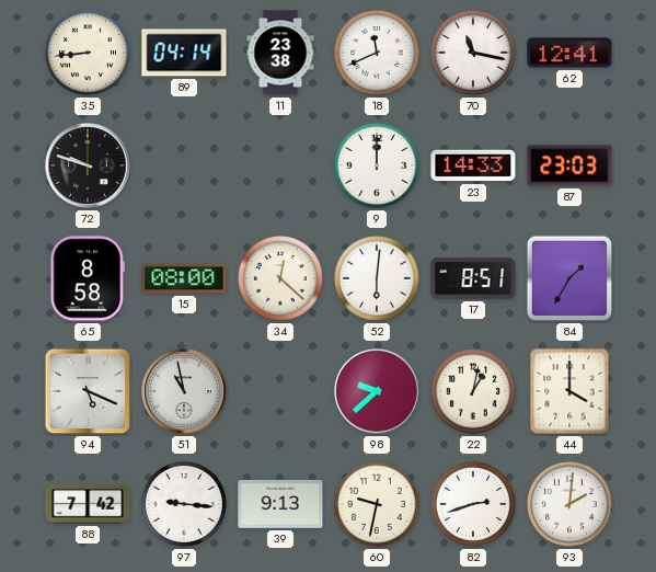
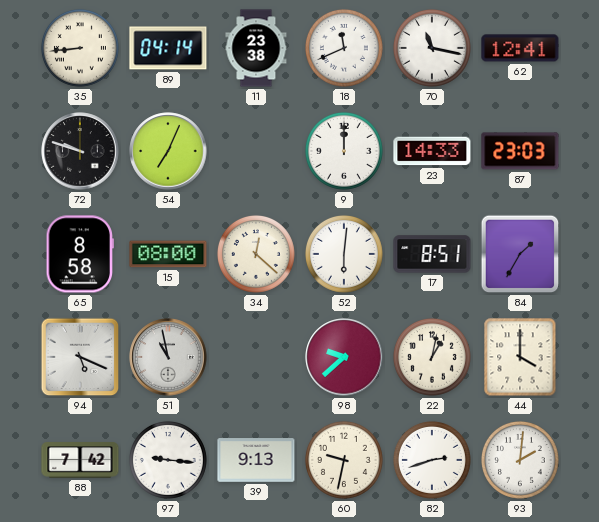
54: none -> 7:04
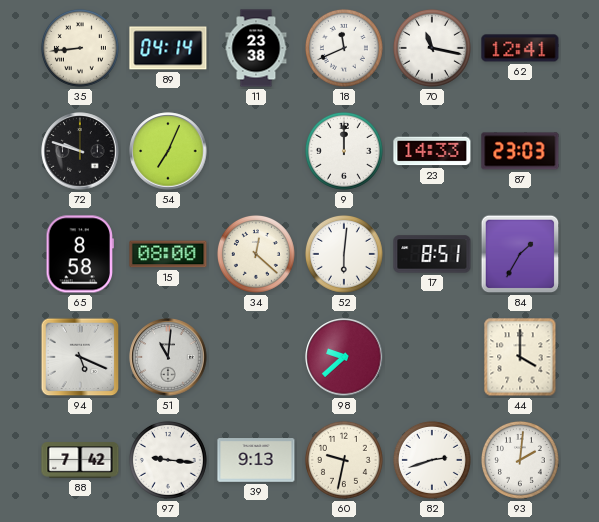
51: 10:58 -> 11:01
22: 1:02 -> none
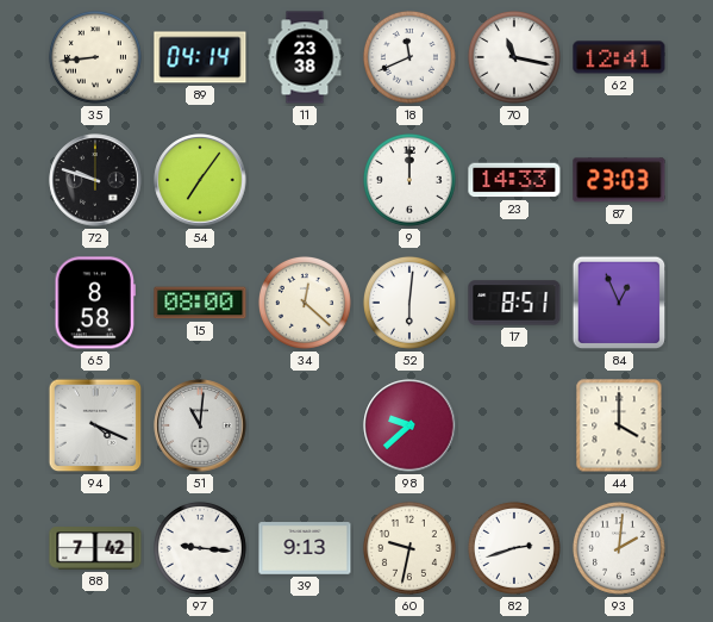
54: 7:04 -> 7:06
84: 1:35 -> 12:56
94: 5:19 -> 4:19
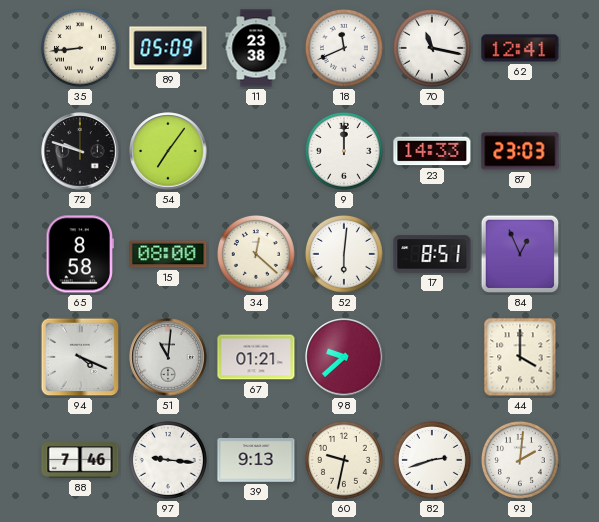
89: 04:14 -> 05:09
67: none -> 01:21
88: 7:42 -> 7:46
